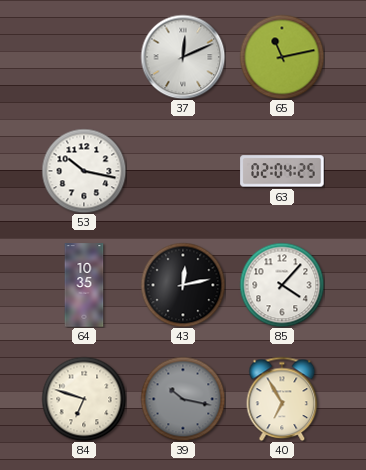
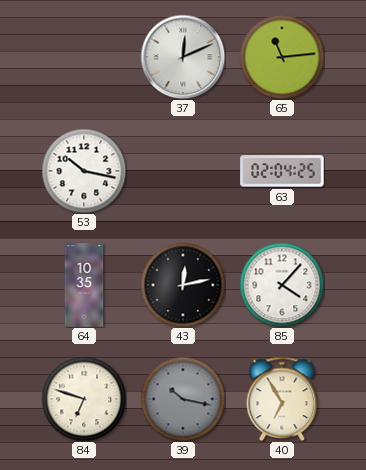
65: 11:13 -> 11:14
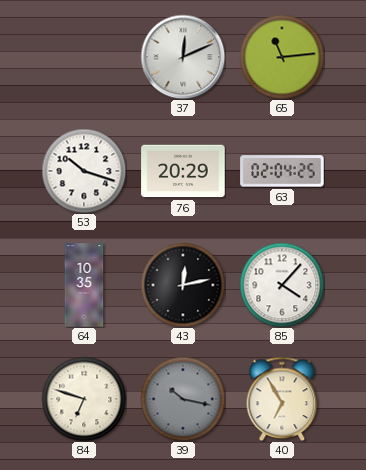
53: 10:17 -> 10:18
76: none -> 20:29
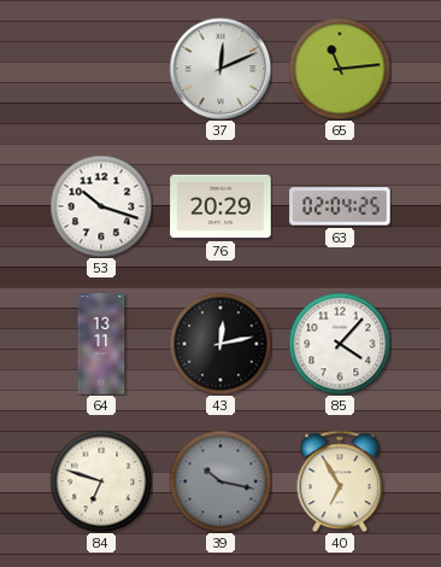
64: 10:35 -> 13:11
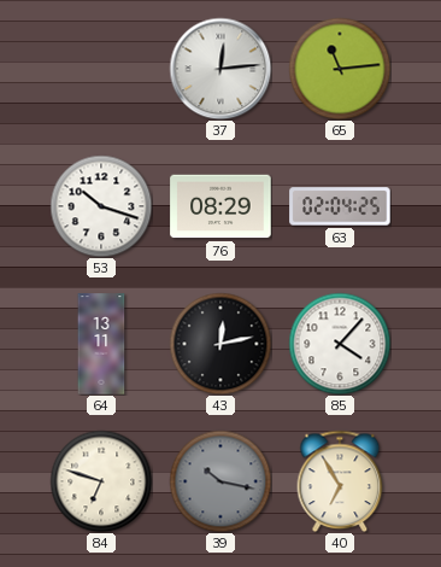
37: 12:11 -> 12:14
76: 20:29 -> 08:29
